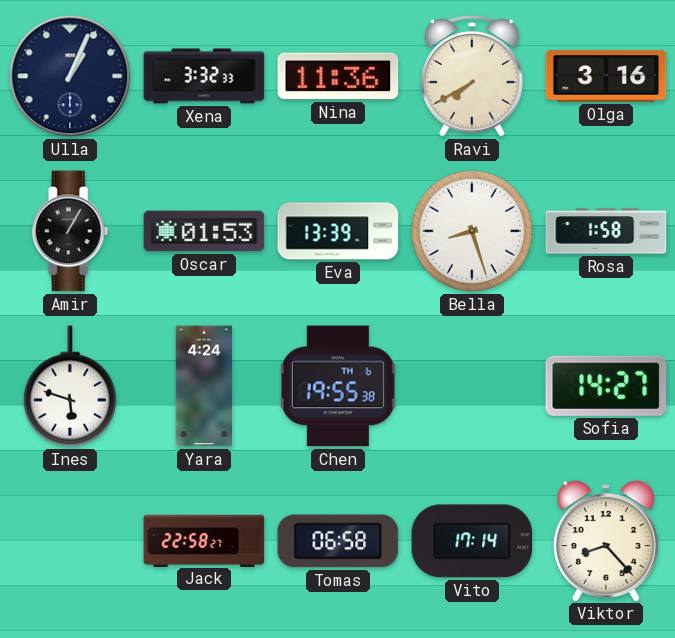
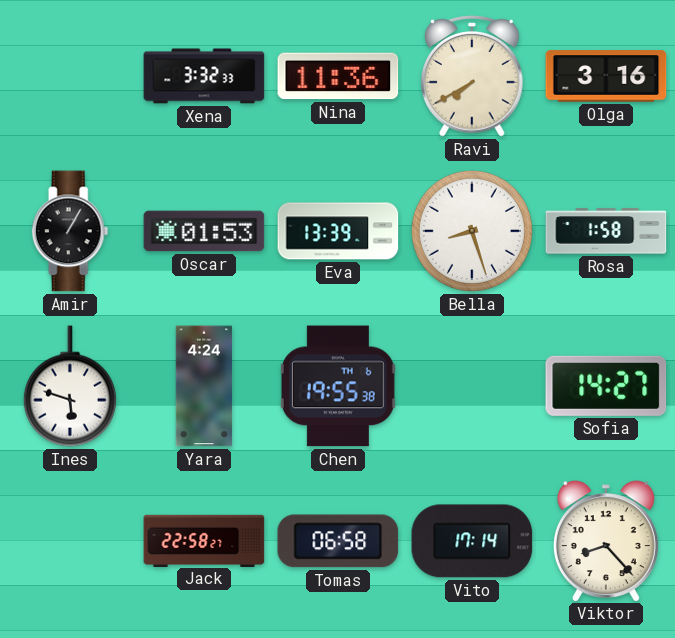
Ulla: 1:04 -> none
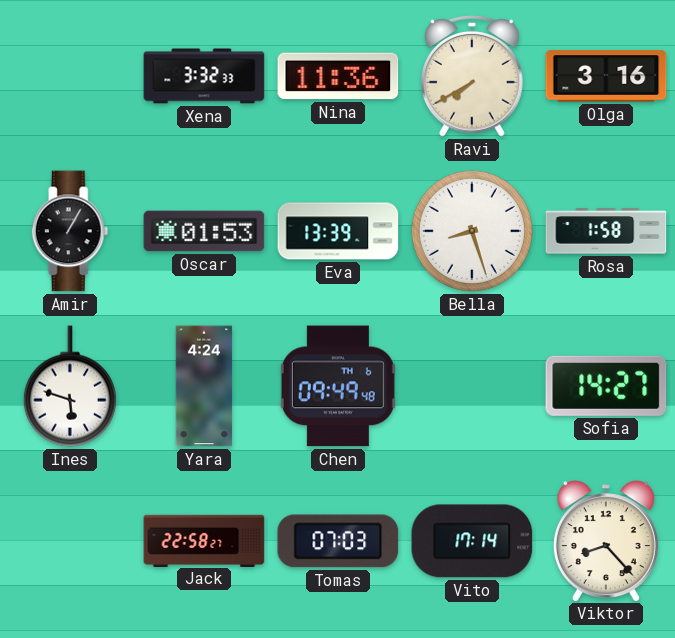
Chen: 19:55 -> 09:49
Tomas: 06:58 -> 07:03
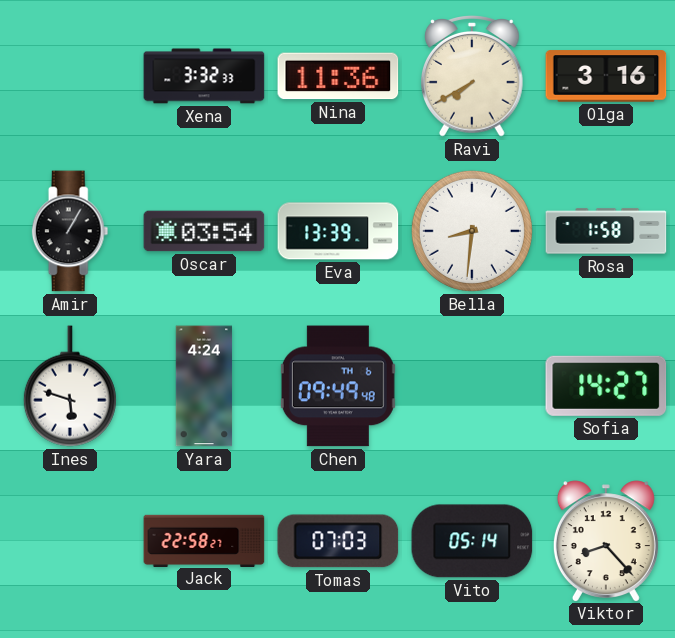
Oscar: 01:53 -> 03:54
Bella: 8:27 -> 8:31
Vito: 17:14 -> 05:14
